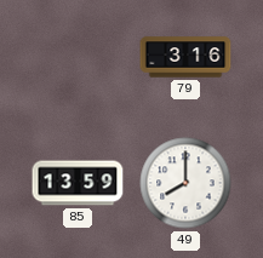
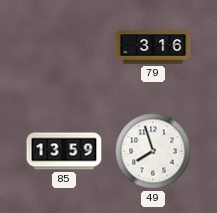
49: 8:00 -> 7:57
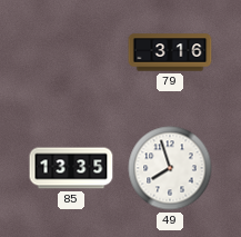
85: 13:59 -> 13:35
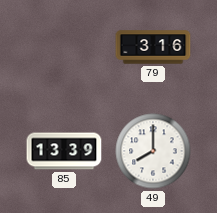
85: 13:35 -> 13:39
49: 7:57 -> 8:00
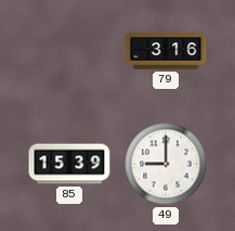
85: 13:39 -> 15:39
49: 8:00 -> 9:00
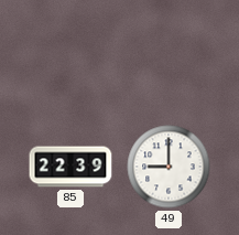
79: 3:16 -> none
85: 15:39 -> 22:39
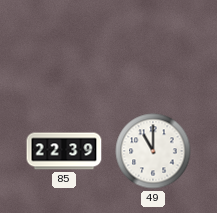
49: 9:00 -> 11:00
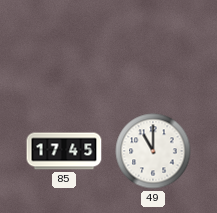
85: 22:39 -> 17:45
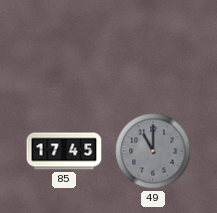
49 dial: white -> grey
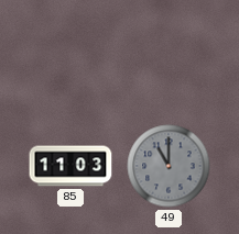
85: 17:45 -> 11:03
